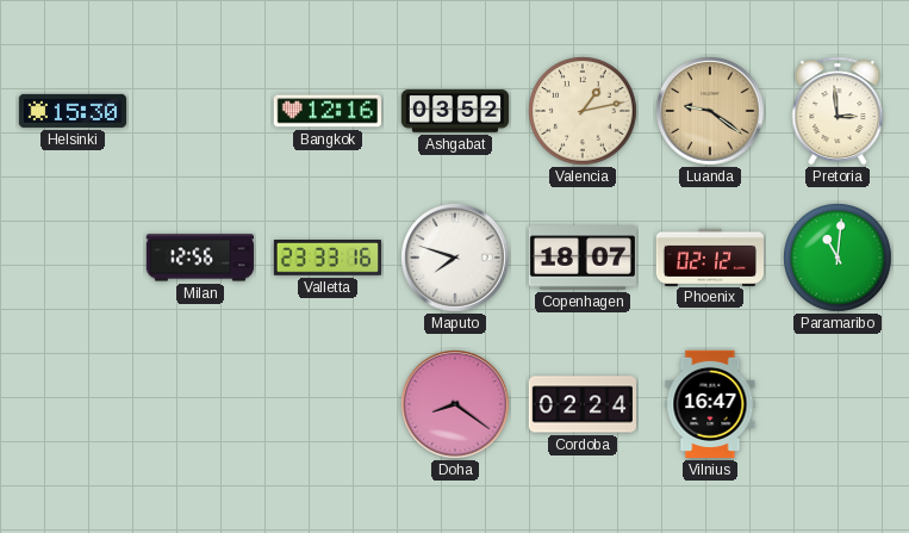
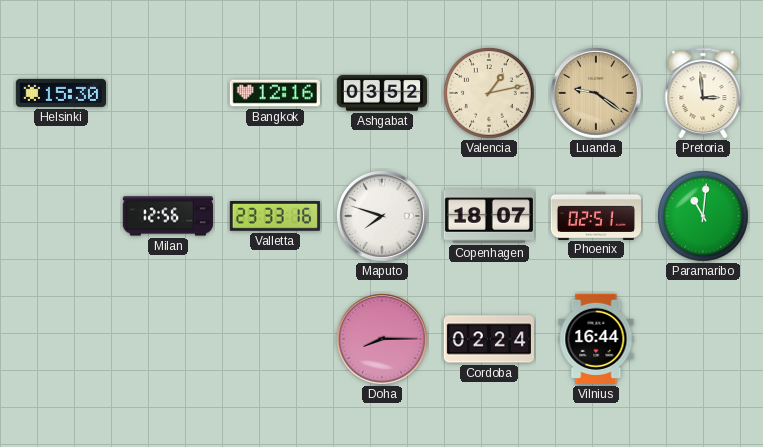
Phoenix: 02:12 -> 02:51
Doha: 8:21 -> 8:15
Vilnius: 16:47 -> 16:44
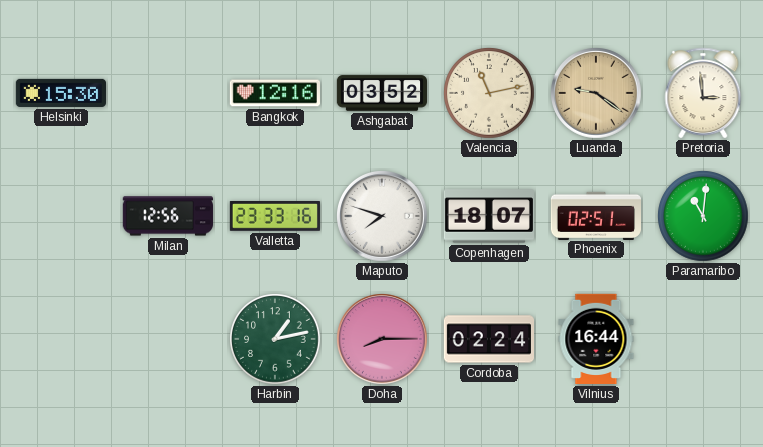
Valencia: 1:13 -> 11:13
Harbin: none -> 1:13
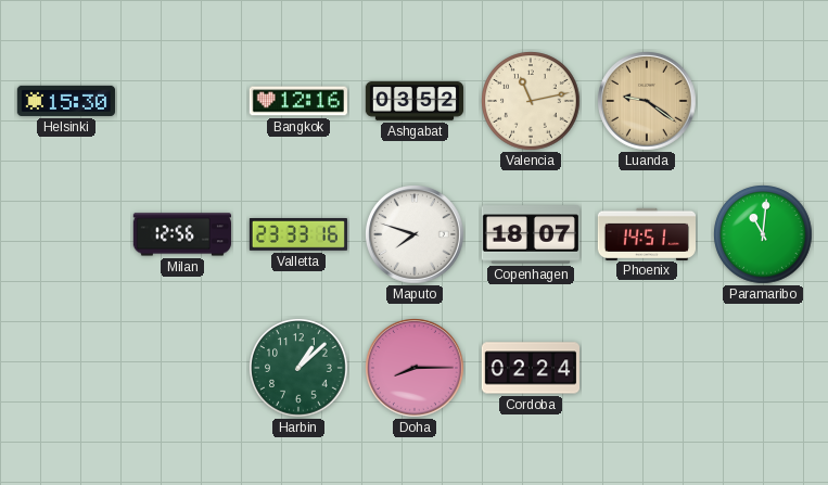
Pretoria: 2:59 -> none
Phoenix: 02:51 -> 14:51
Harbin: 1:13 -> 1:08
Vilnius: 16:44 -> none
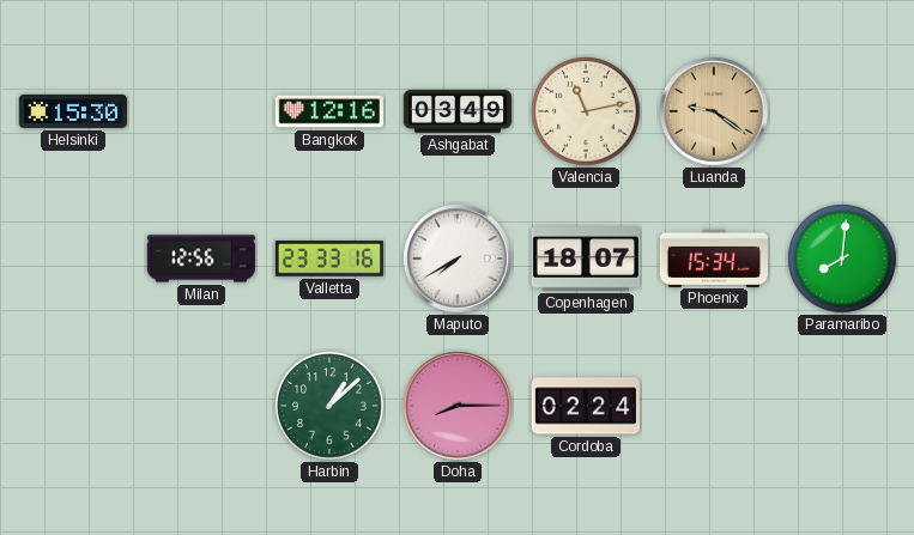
Ashgabat: 03:52 -> 03:49
Maputo: 7:48 -> 7:40
Phoenix: 14:51 -> 15:34
Paramaribo: 11:01 -> 8:01
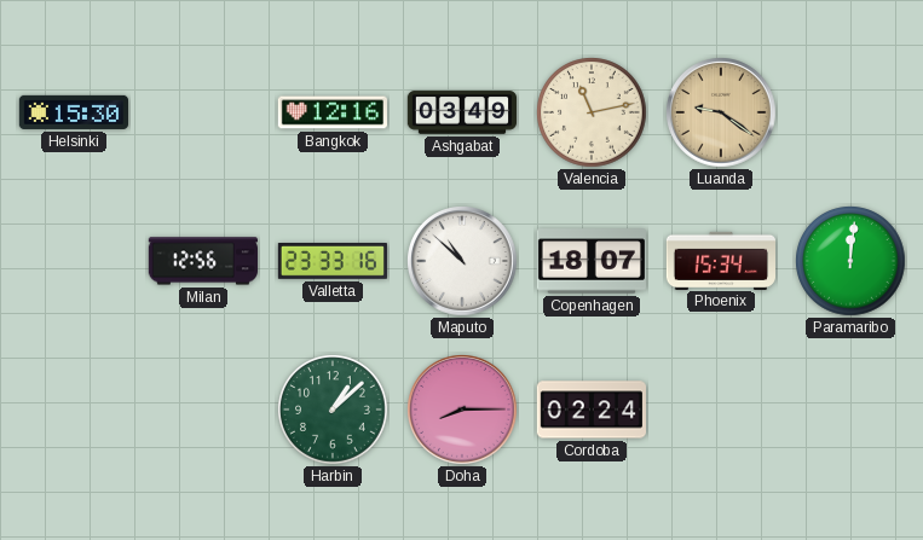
Maputo: 7:40 -> 10:52
Paramaribo: 8:01 -> 12:01
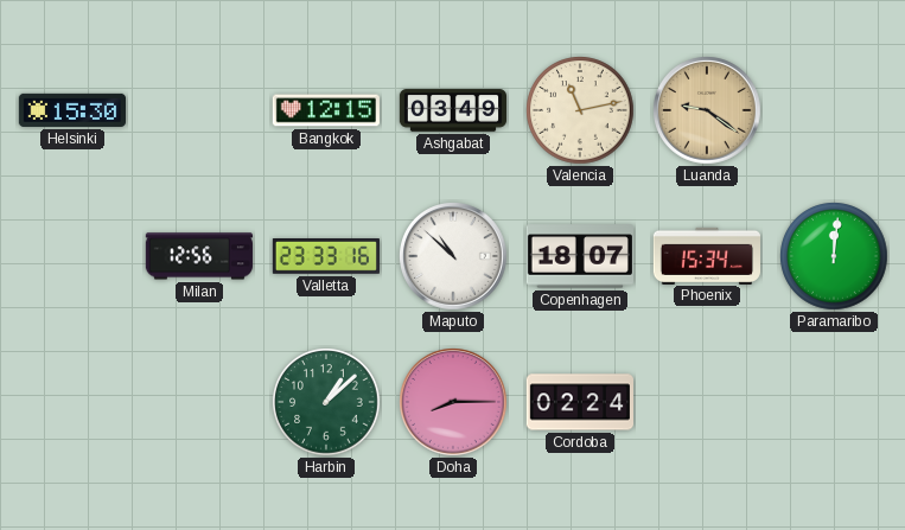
Bangkok: 12:16 -> 12:15
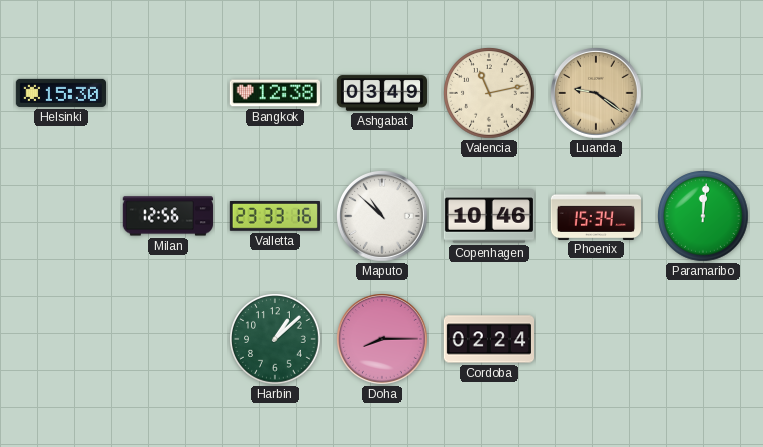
Bangkok: 12:15 -> 12:38
Copenhagen: 18:07 -> 10:46
